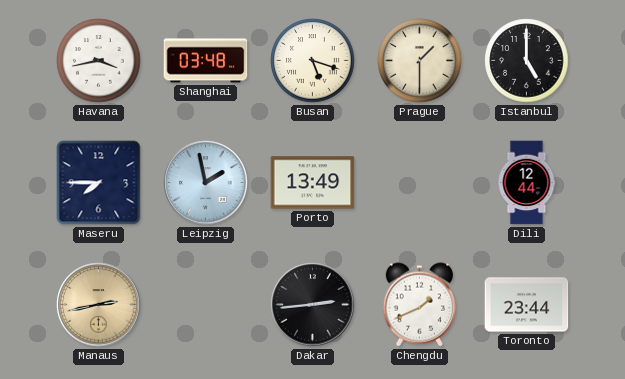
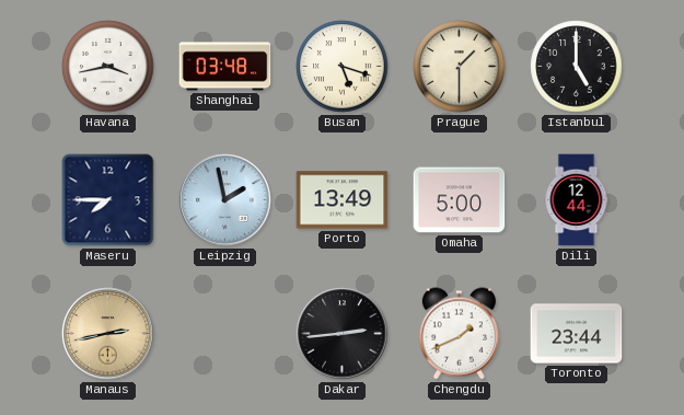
Omaha: none -> 5:00
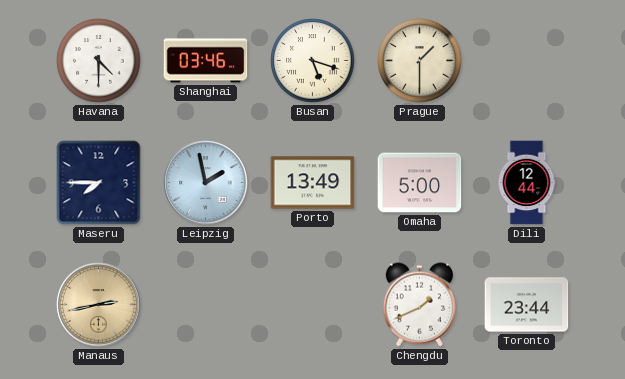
Havana: 3:43 -> 4:30
Shanghai: 03:48 -> 03:46
Istanbul: 5:00 -> none
Dakar: 2:44 -> none
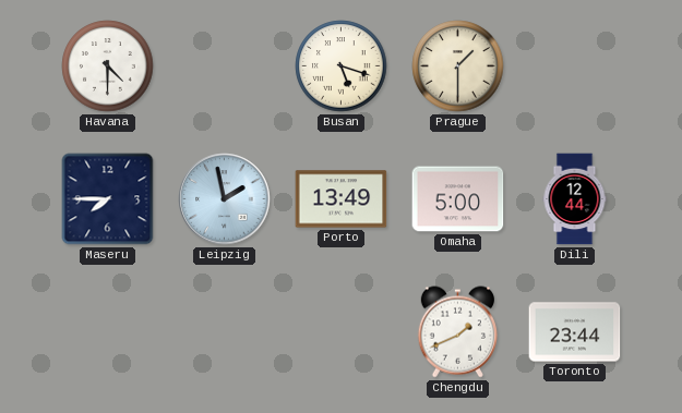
Shanghai: 03:46 -> none
Manaus: 2:43 -> none
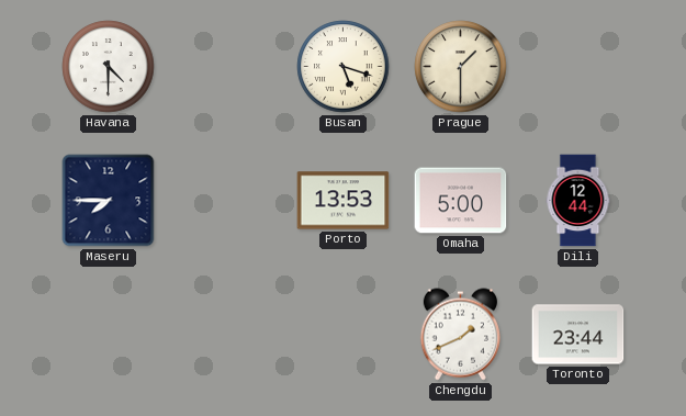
Leipzig: 1:58 -> none
Porto: 13:49 -> 13:53
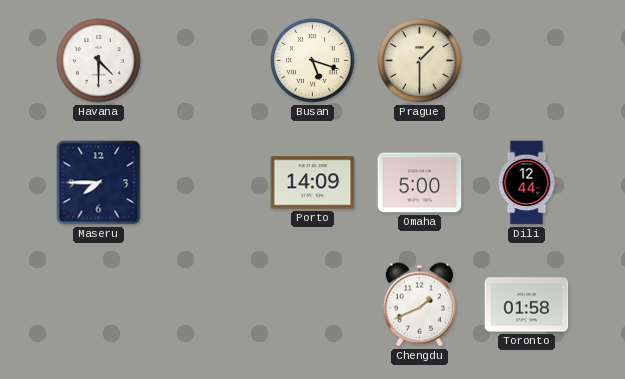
Porto: 13:53 -> 14:09
Toronto: 23:44 -> 01:58
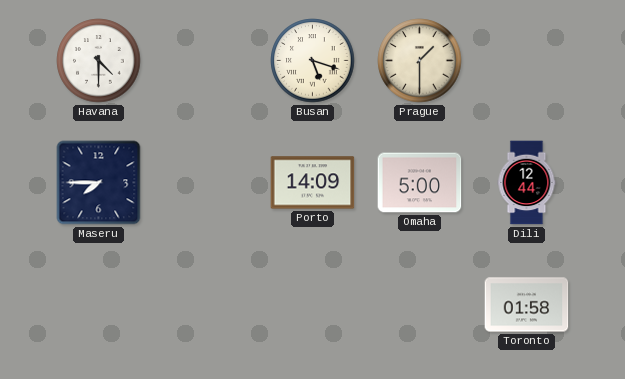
Chengdu: 1:41 -> none
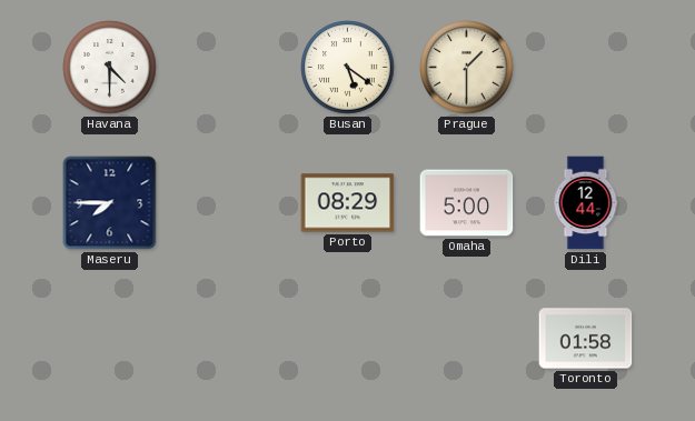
Busan: 5:18 -> 5:21
Porto: 14:09 -> 08:29
